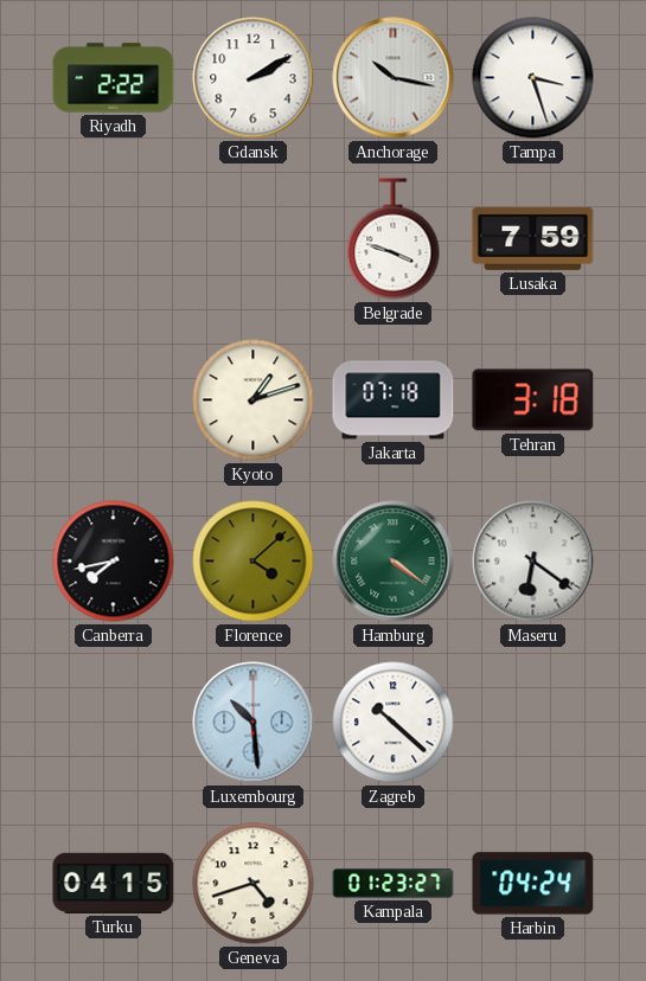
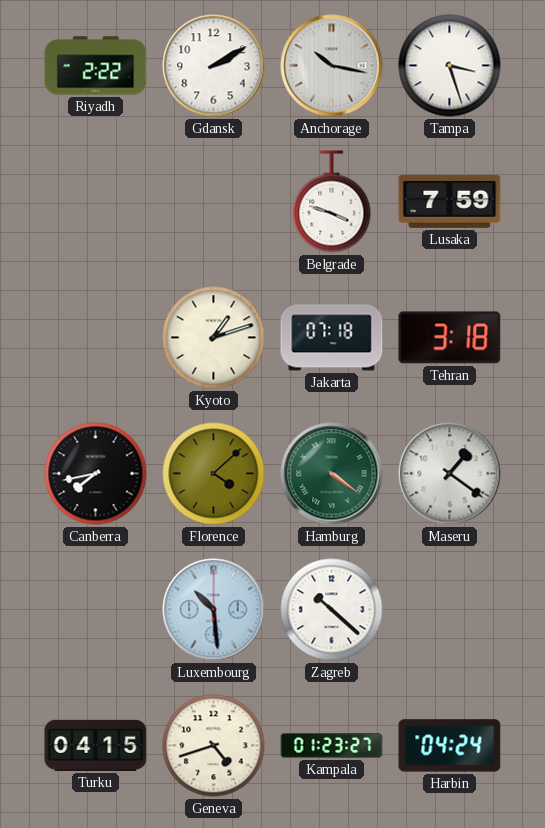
Maseru: 6:21 -> 1:21
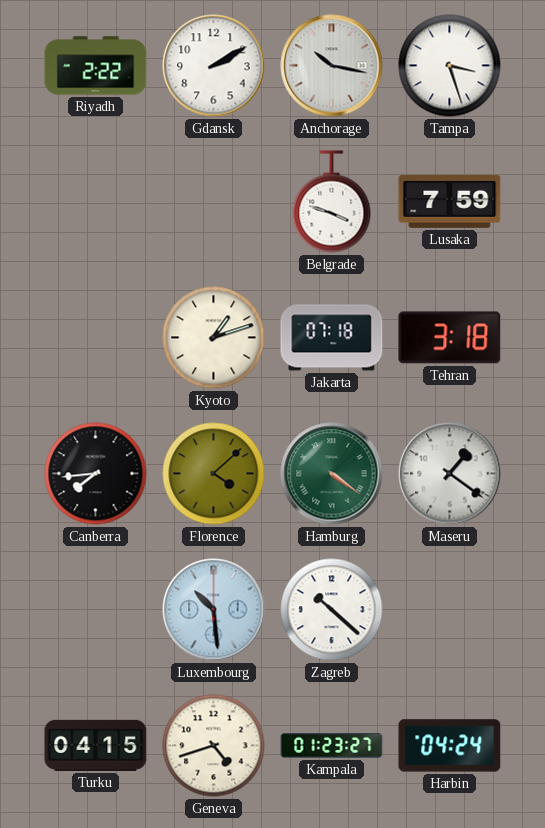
Canberra: 7:43 -> 7:44
